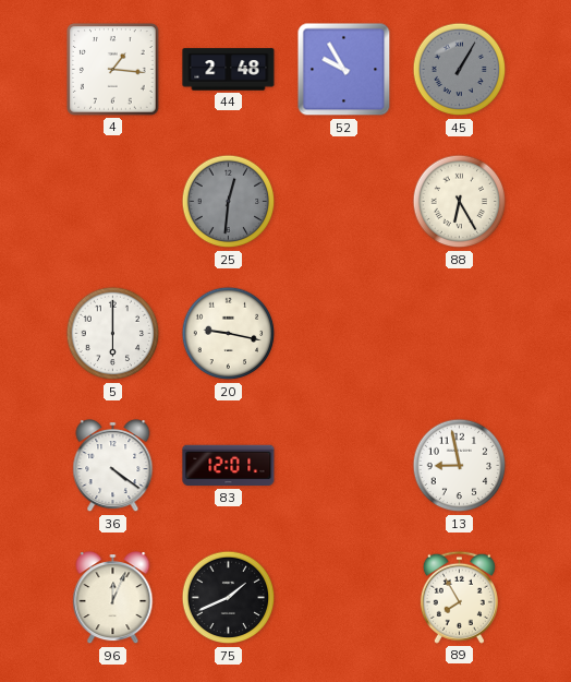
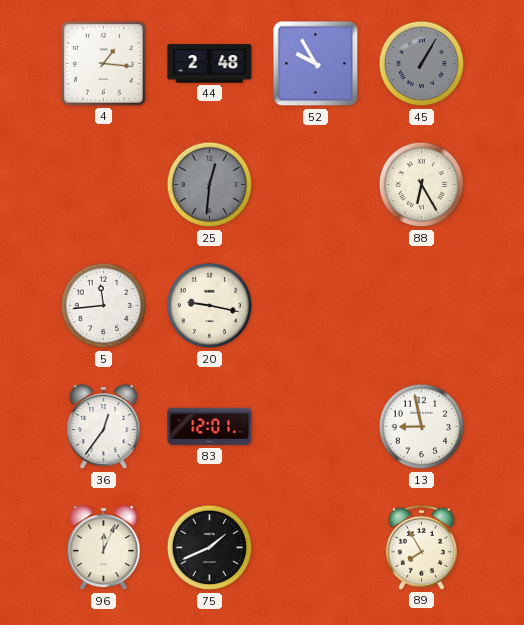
5: 6:00 -> 11:44
36: 4:21 -> 12:36
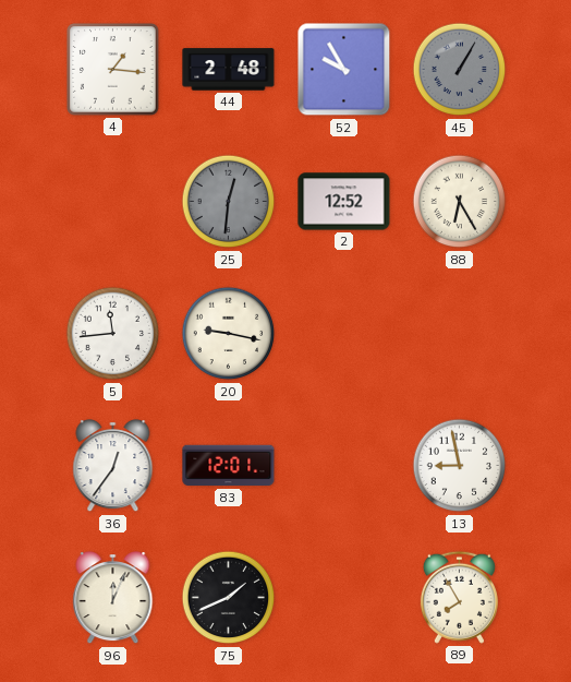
2: none -> 12:52
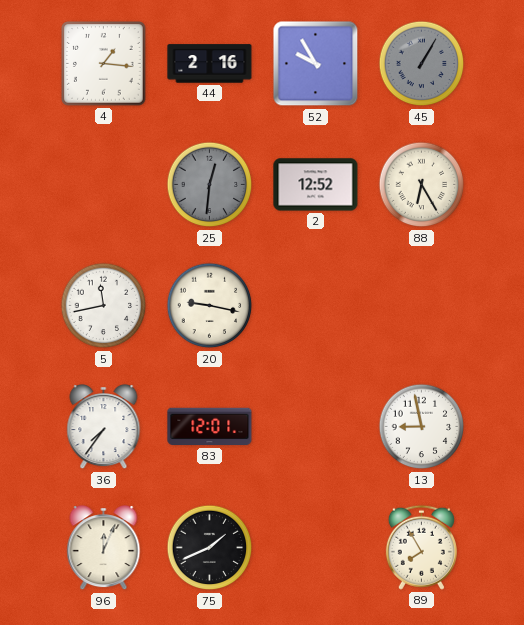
44: 2:48 -> 2:16
5: 11:44 -> 11:43
36: 12:36 -> 7:36
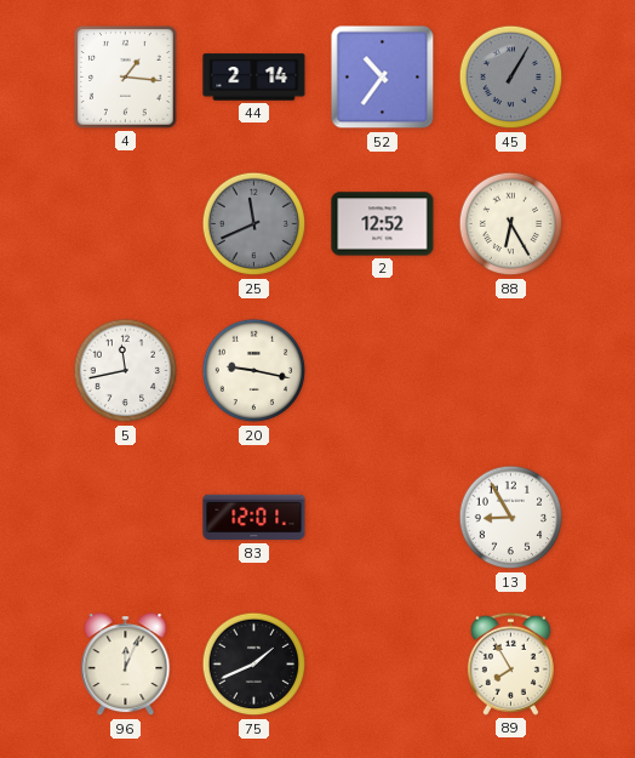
44: 2:16 -> 2:14
52: 9:55 -> 10:36
25: 12:31 -> 11:41
36: 7:36 -> none
13: 8:58 -> 8:55
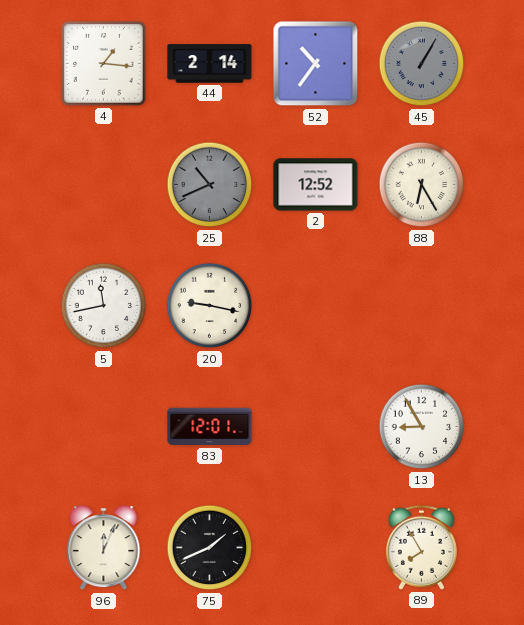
25: 11:41 -> 10:41
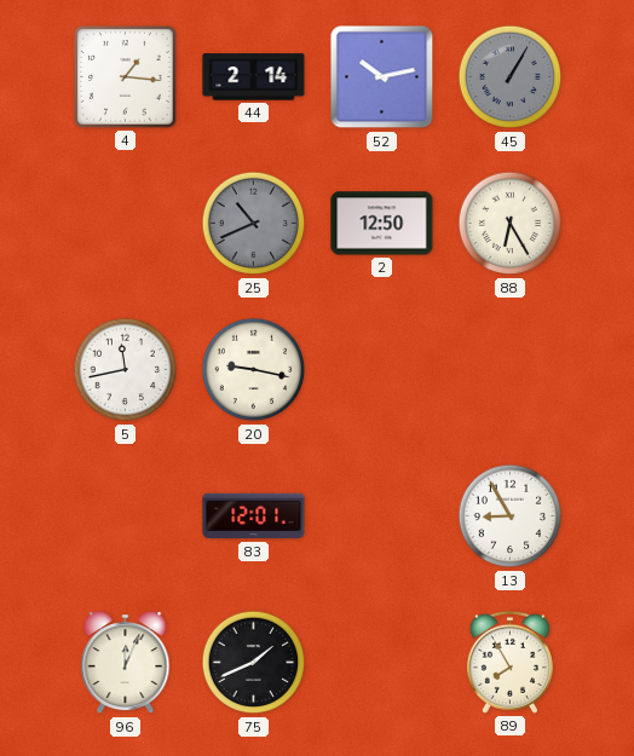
52: 10:36 -> 10:13
2: 12:52 -> 12:50
